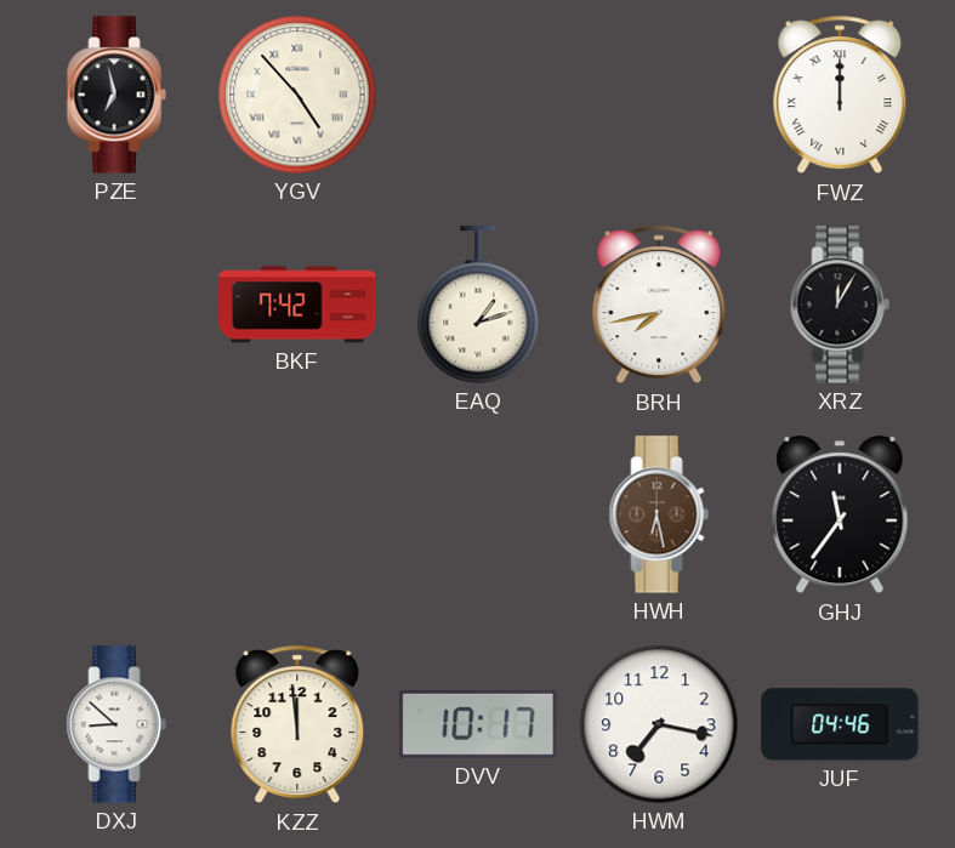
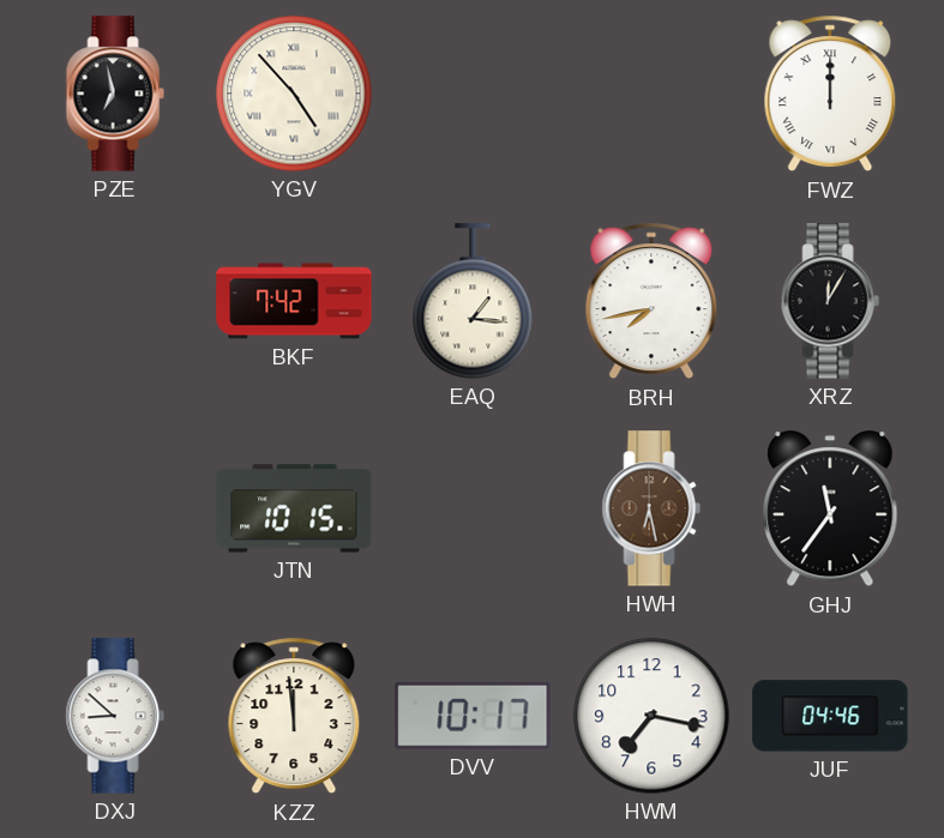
EAQ: 1:12 -> 1:16
JTN: none -> 10:15
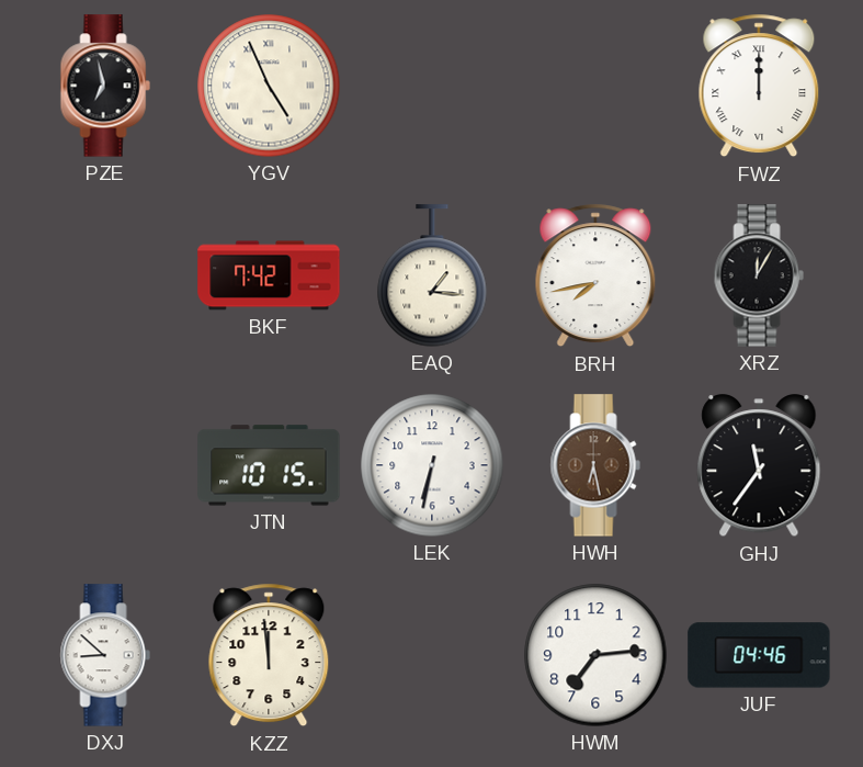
YGV: 4:53 -> 4:56
LEK: none -> 6:32
DVV: 10:17 -> none
HWM: 7:17 -> 7:14
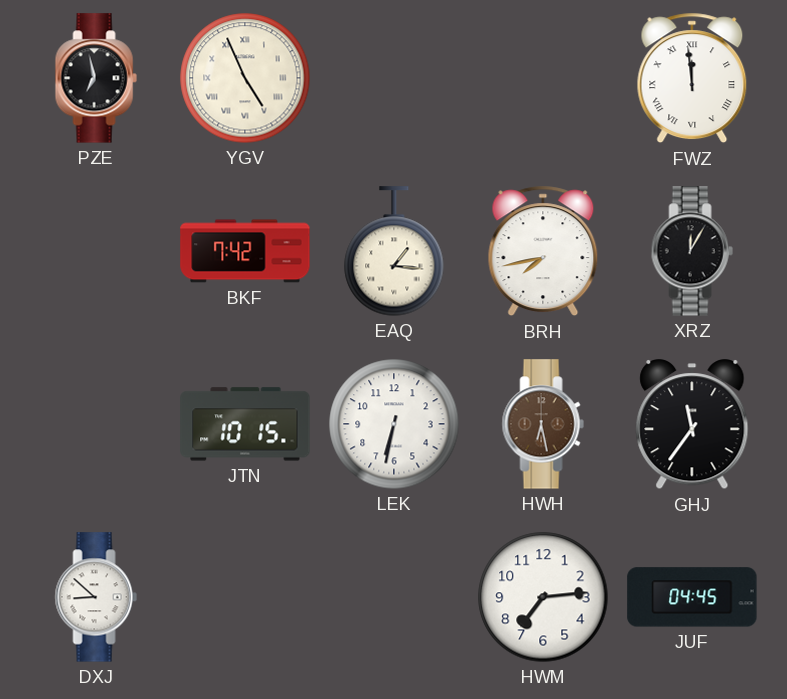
FWZ: 12:00 -> 11:59
KZZ: 11:59 -> none
JUF: 04:46 -> 04:45
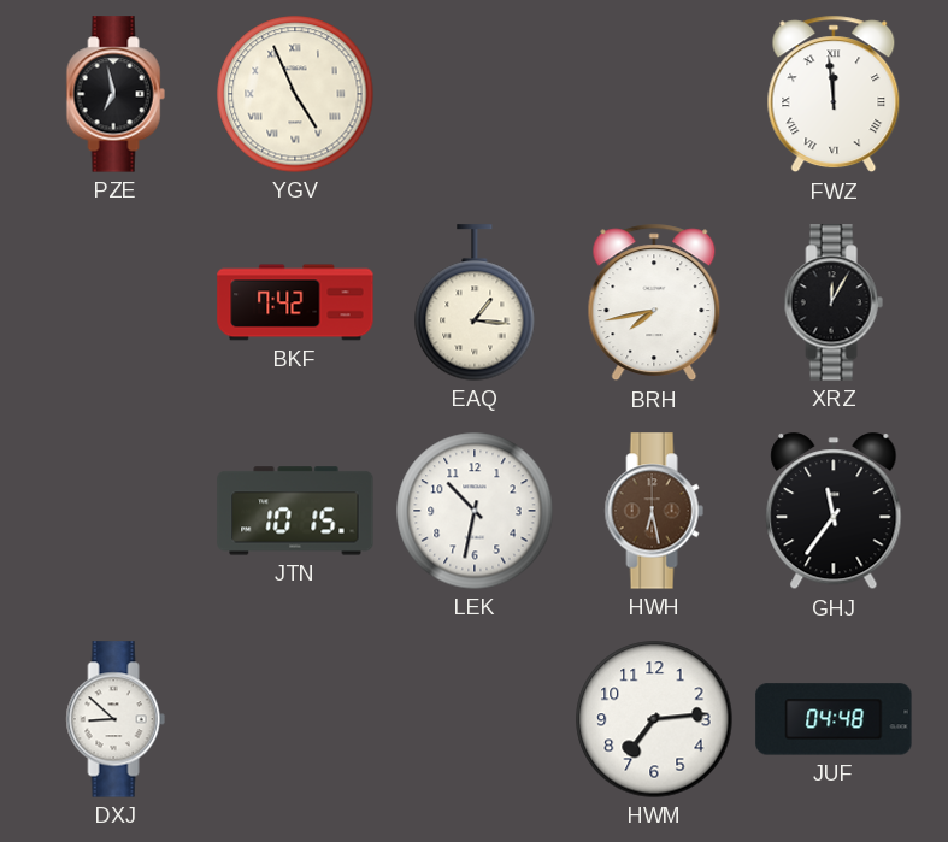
LEK: 6:32 -> 10:32
JUF: 04:45 -> 04:48
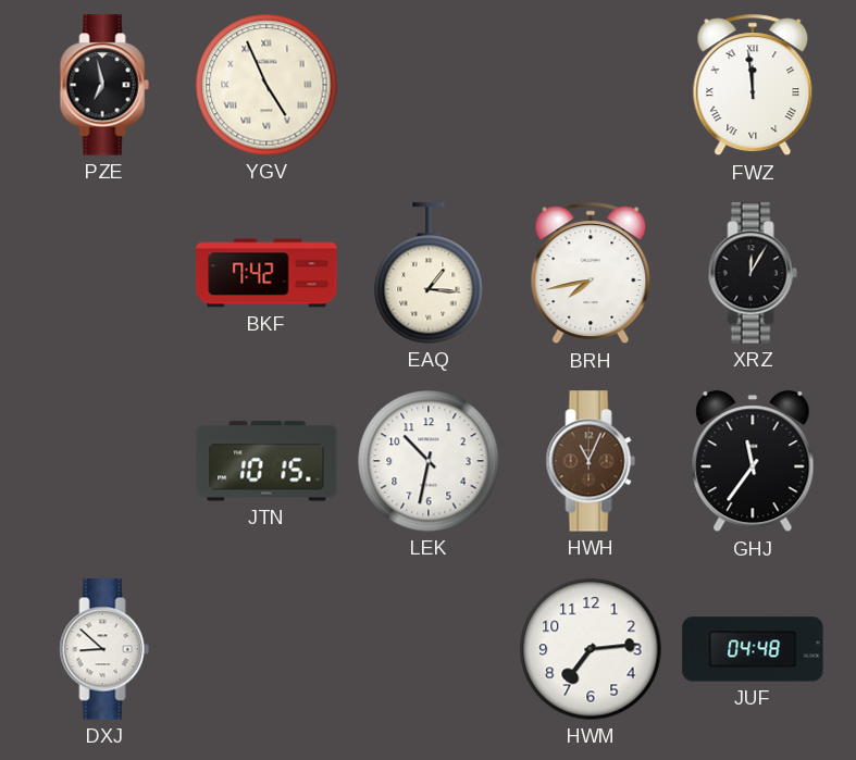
HWH: 6:28 -> 11:04
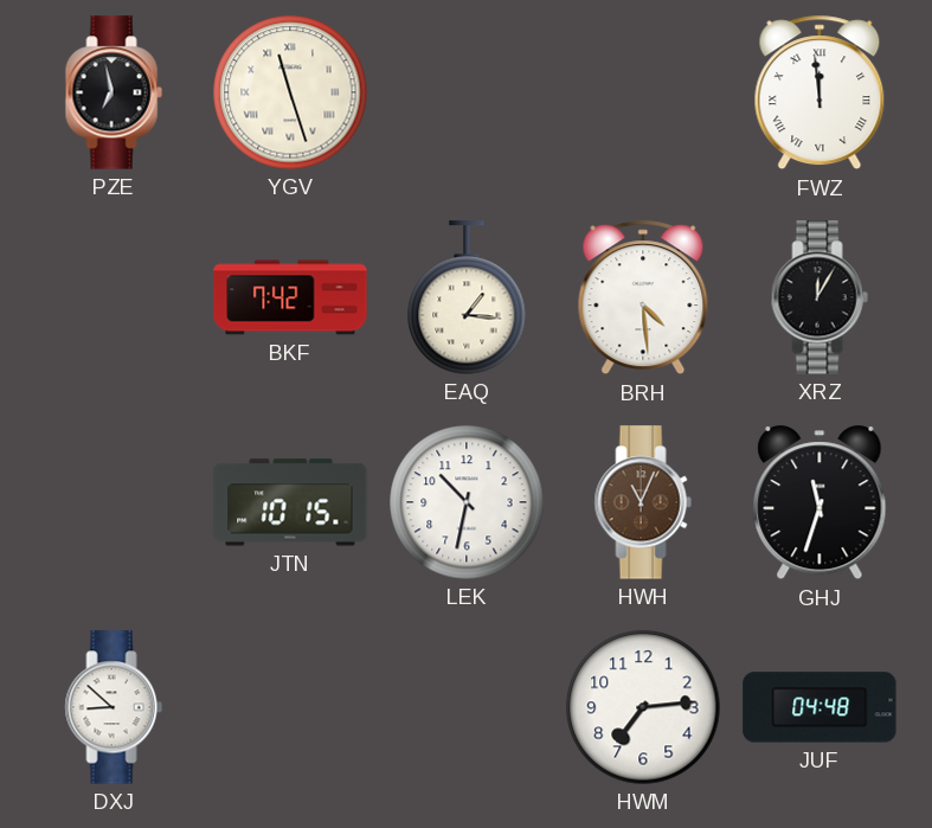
YGV: 4:56 -> 11:27
BRH: 7:43 -> 4:29
GHJ: 11:36 -> 11:33
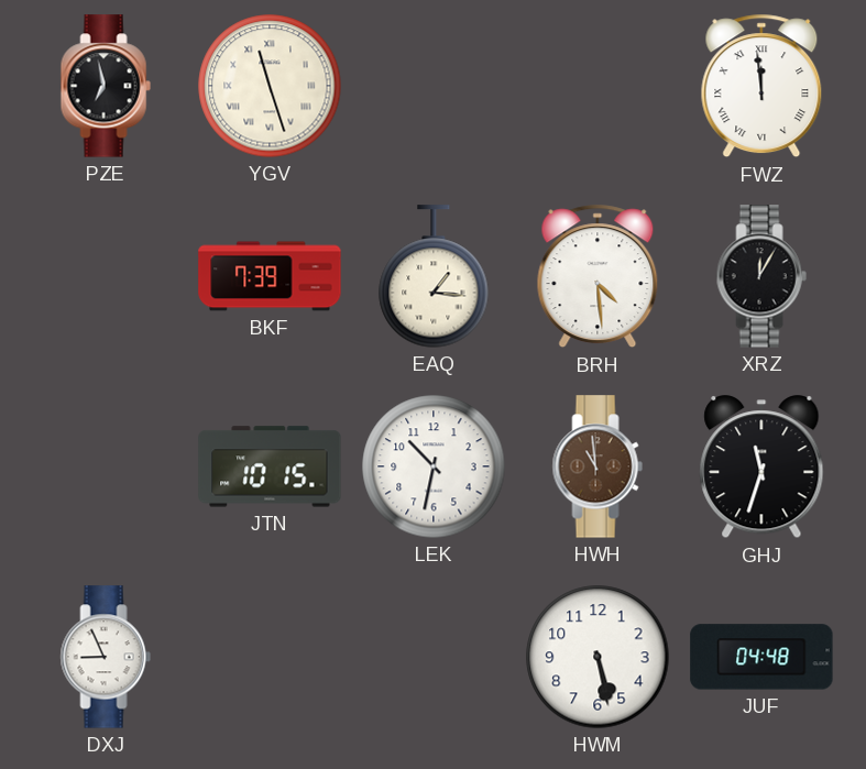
BKF: 7:42 -> 7:39
HWH: 11:04 -> 10:59
DXJ: 8:52 -> 8:56
HWM: 7:14 -> 5:28
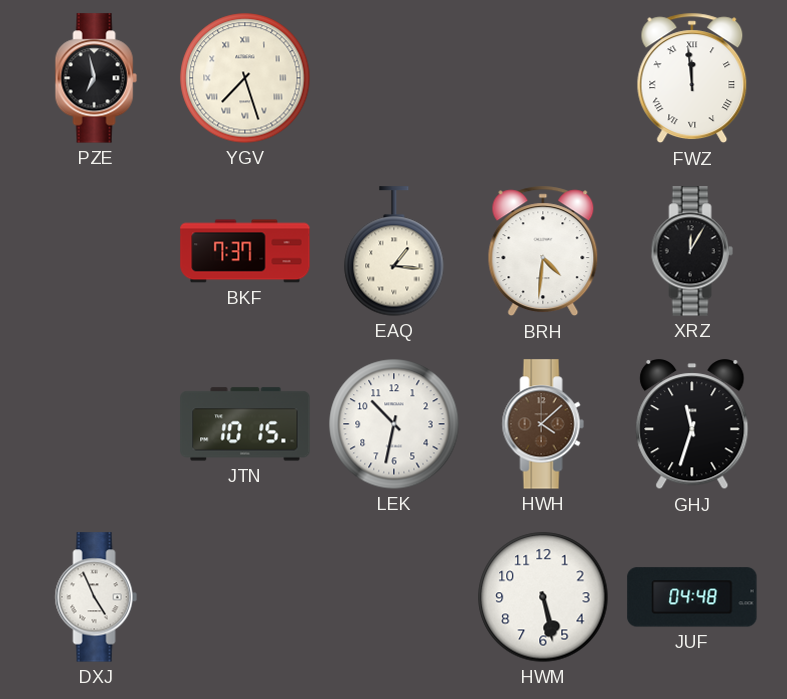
YGV: 11:27 -> 7:27
BKF: 7:39 -> 7:37
BRH: 4:29 -> 4:31
HWH: 10:59 -> 4:08
DXJ: 8:56 -> 4:56
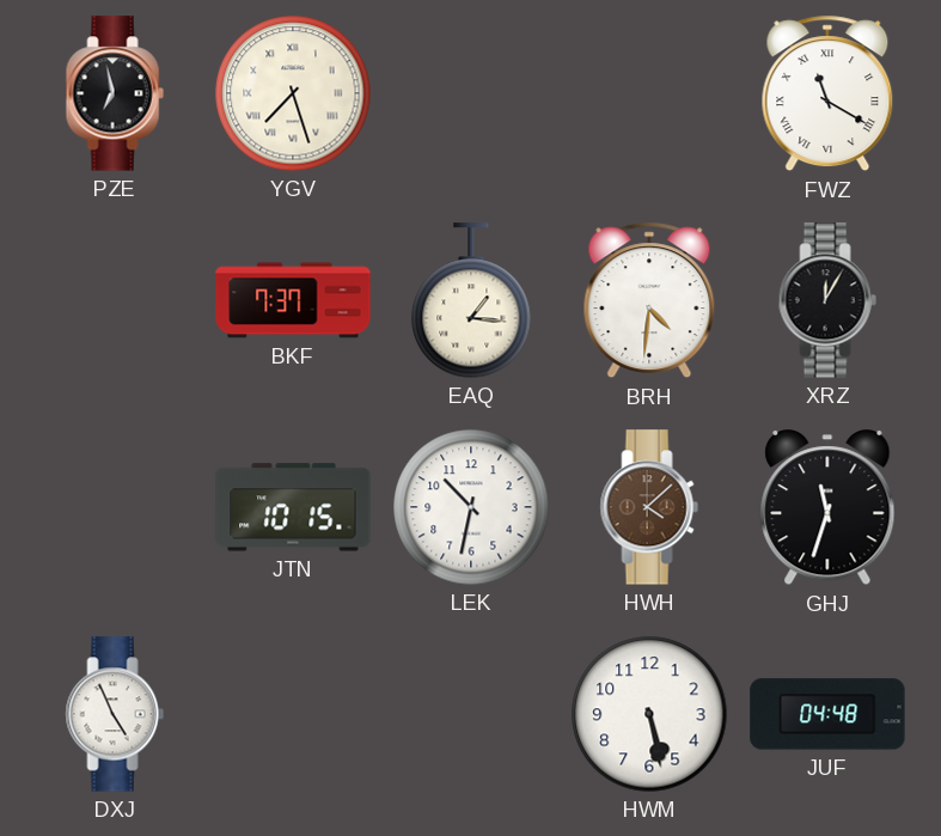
FWZ: 11:59 -> 11:20
